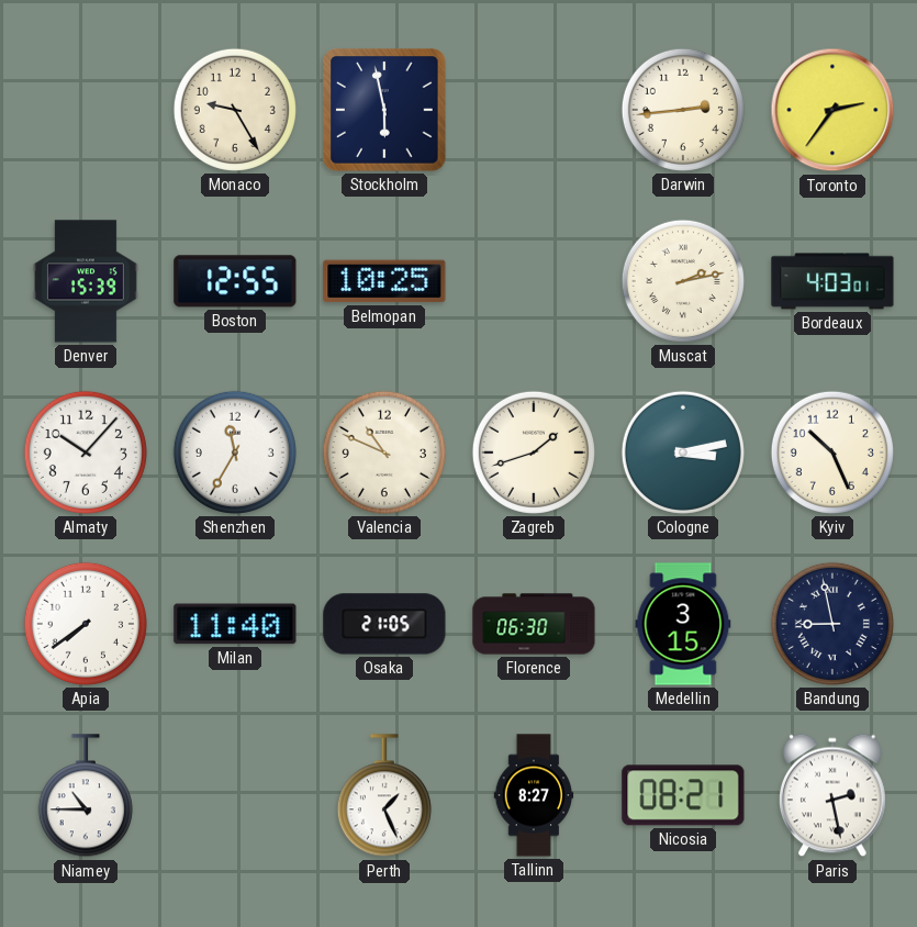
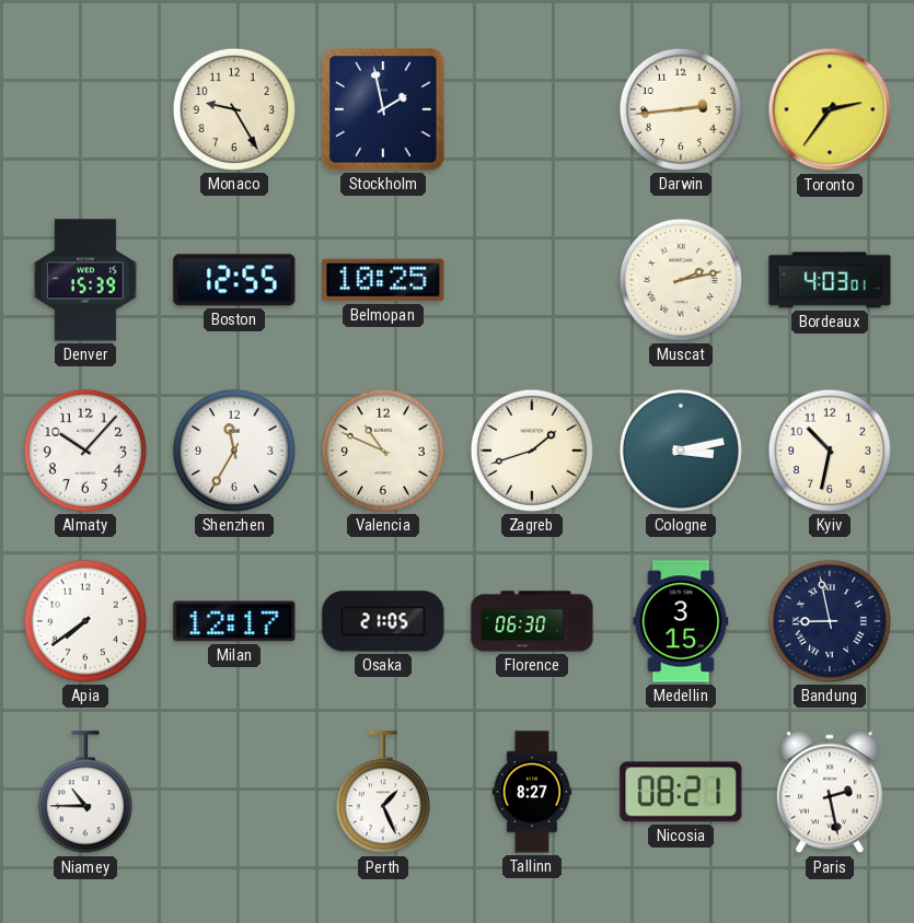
Stockholm: 5:58 -> 1:58
Kyiv: 10:26 -> 10:32
Milan: 11:40 -> 12:17
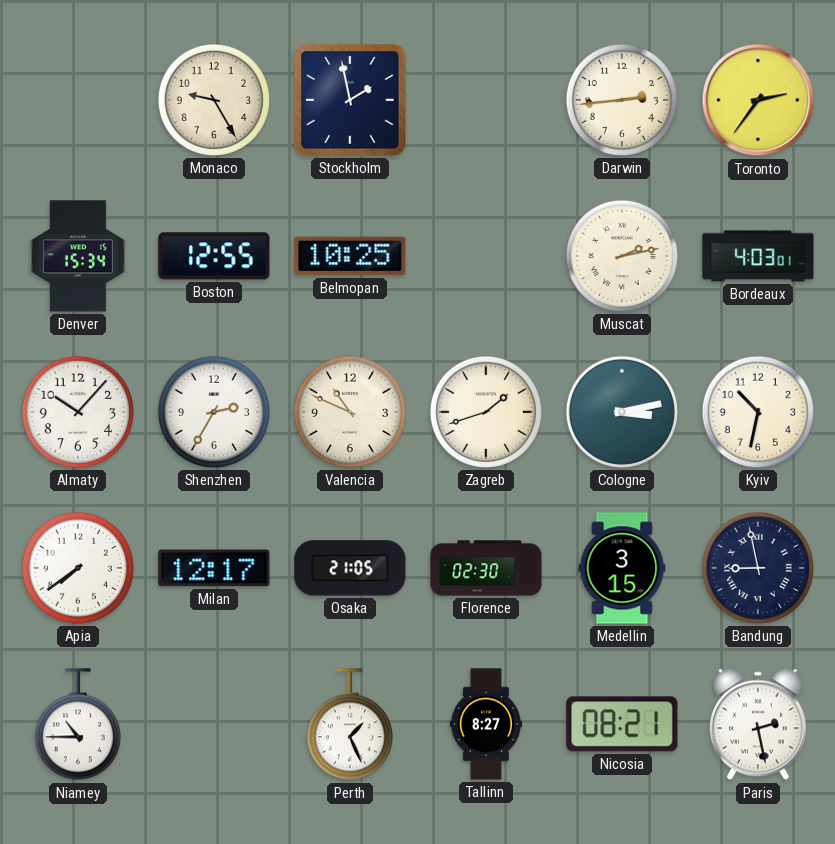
Denver: 15:39 -> 15:34
Shenzhen: 11:35 -> 2:35
Florence: 06:30 -> 02:30
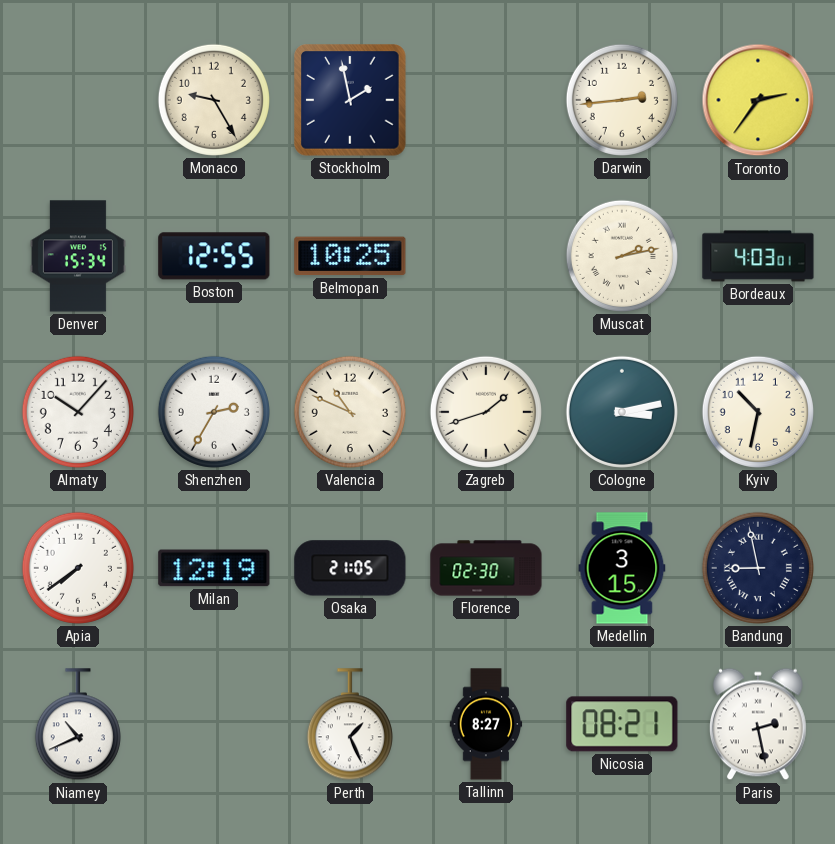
Milan: 12:17 -> 12:19
Niamey: 10:45 -> 10:41
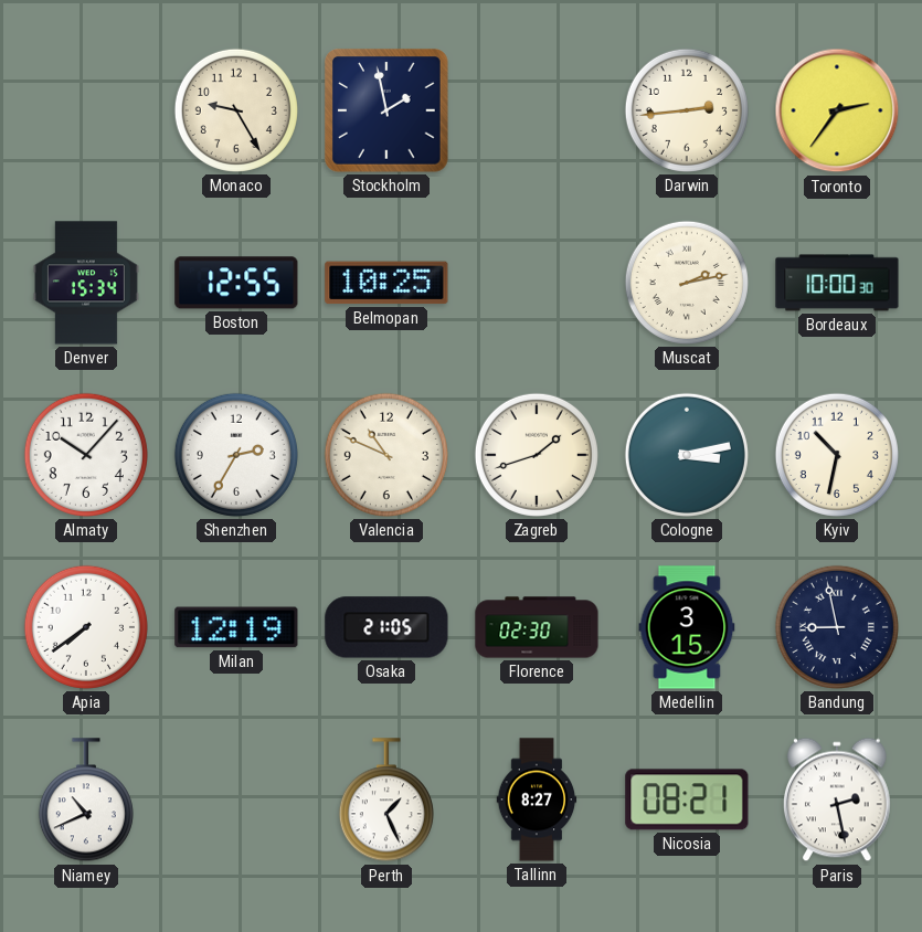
Bordeaux: 4:03 -> 10:00
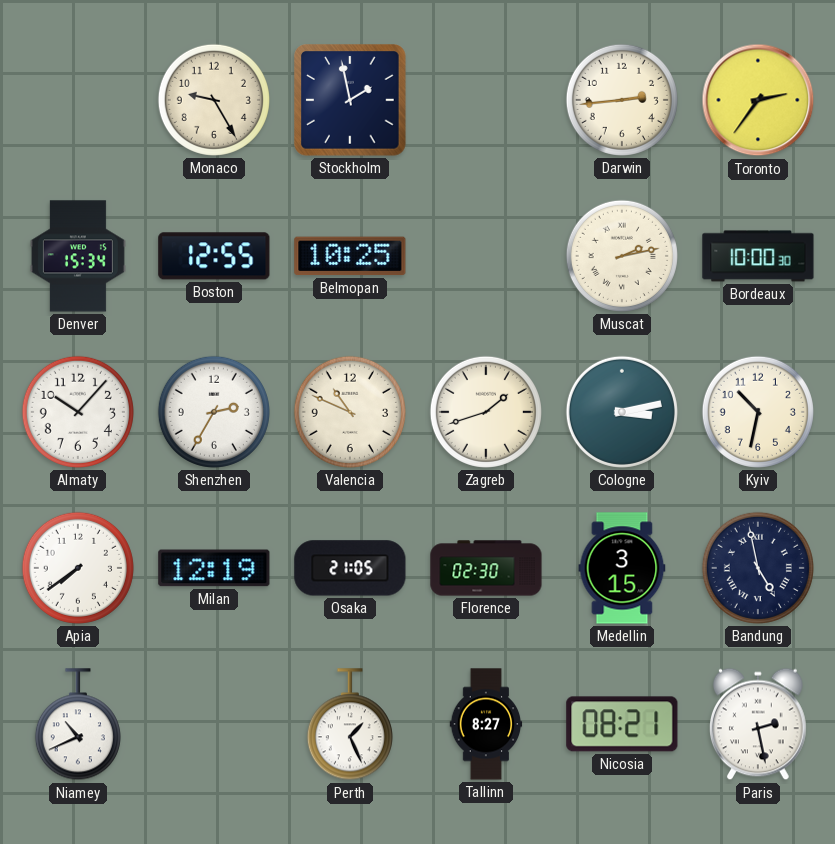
Bandung: 8:58 -> 4:58
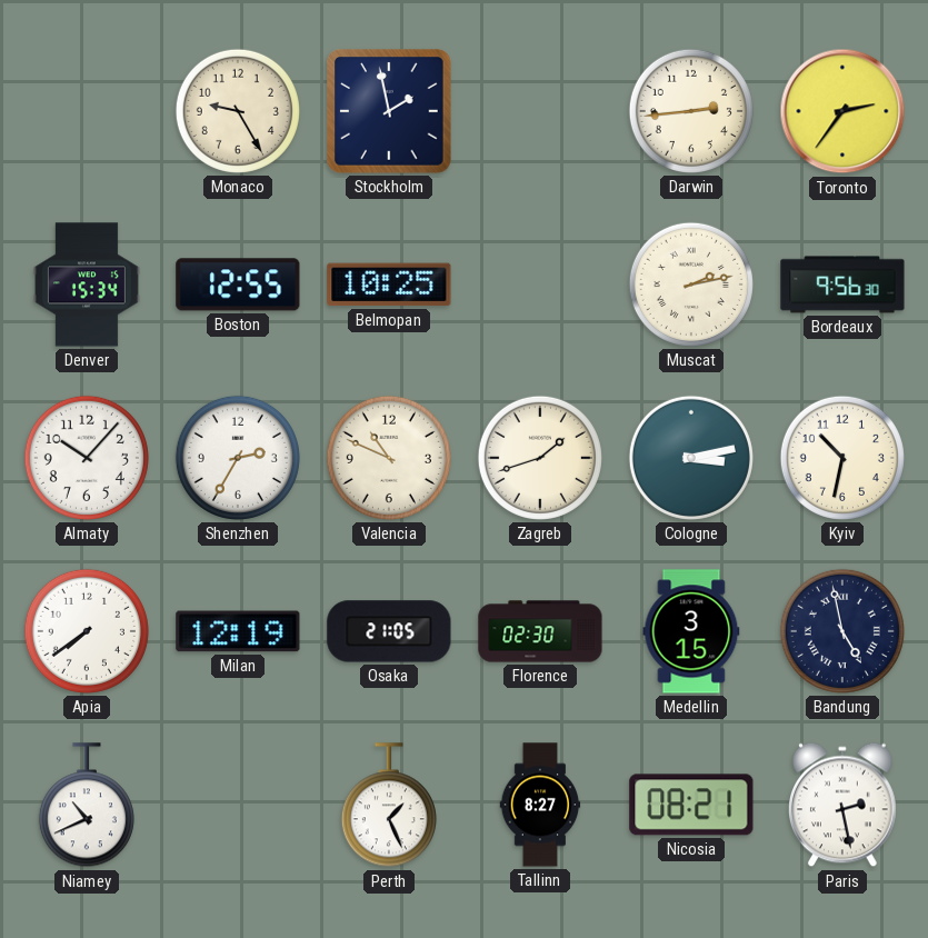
Bordeaux: 10:00 -> 9:56
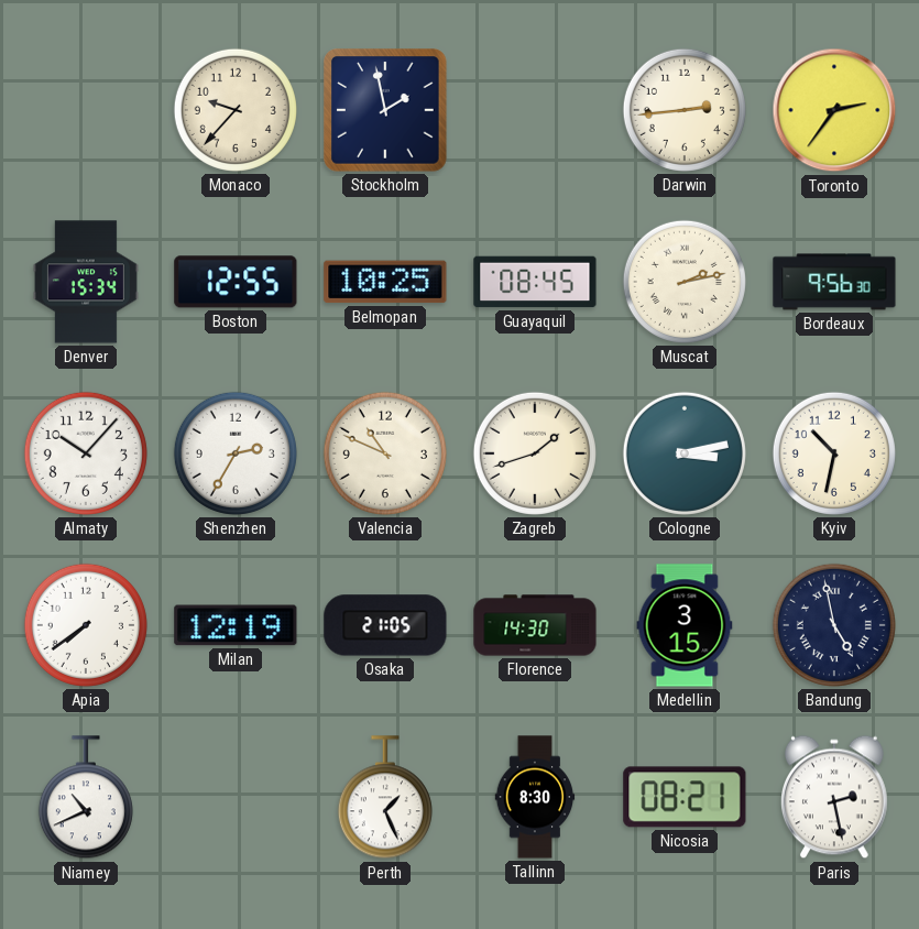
Monaco: 9:25 -> 9:37
Guayaquil: none -> 08:45
Florence: 02:30 -> 14:30
Tallinn: 8:27 -> 8:30
